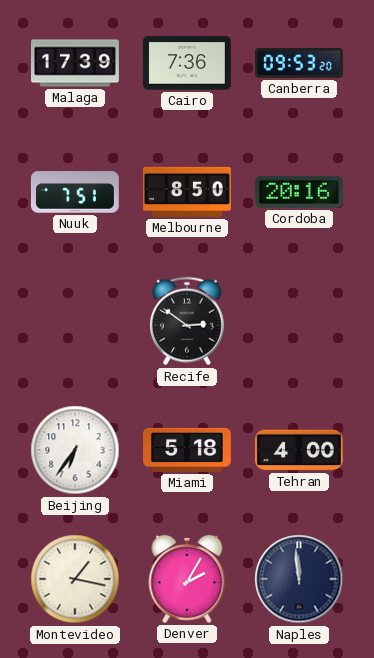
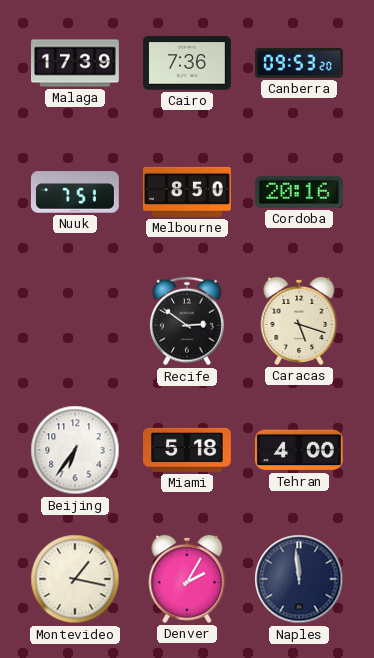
Caracas: none -> 5:18
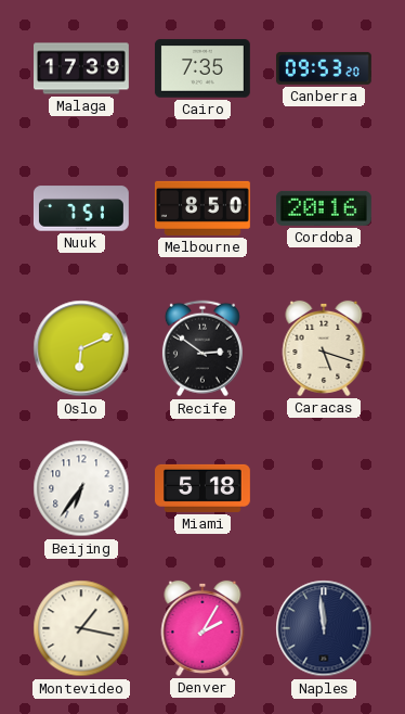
Cairo: 7:36 -> 7:35
Oslo: none -> 6:11
Tehran: 4:00 -> none
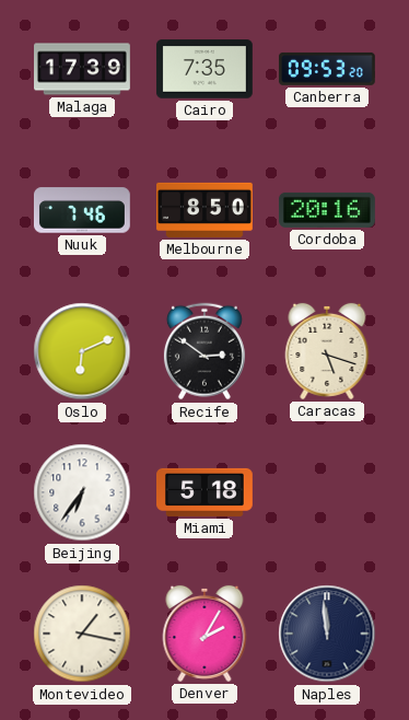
Nuuk: 7:51 -> 7:46
